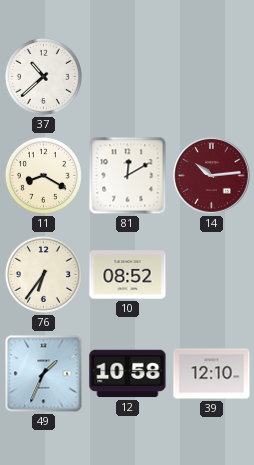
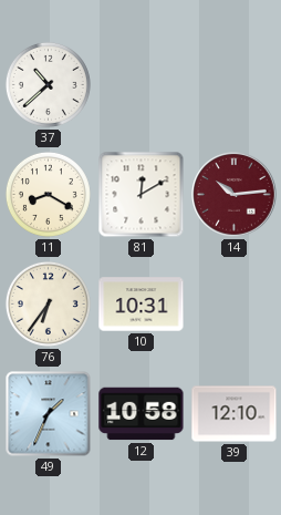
10: 08:52 -> 10:31
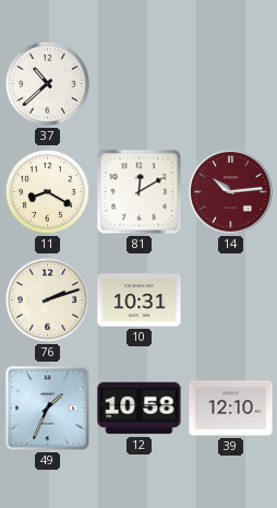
76: 6:36 -> 2:12
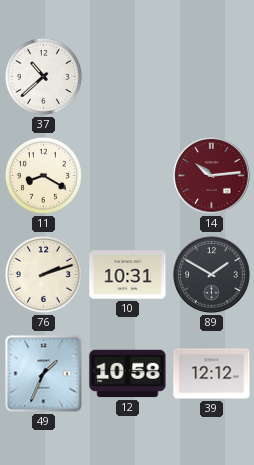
81: 12:10 -> none
89: none -> 1:50
39: 12:10 -> 12:12
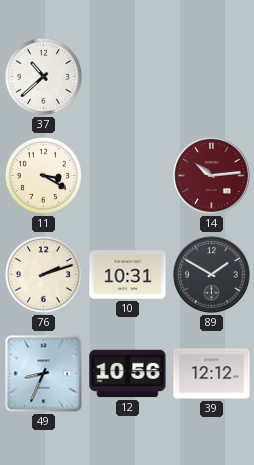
11: 8:20 -> 3:20
49: 1:34 -> 8:34
12: 10:58 -> 10:56
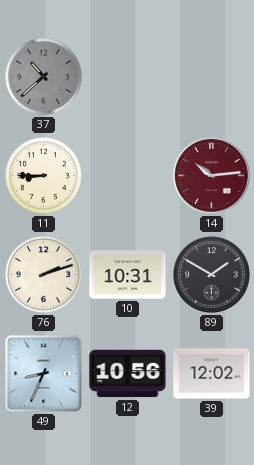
37 dial: white -> grey
11: 3:20 -> 8:45
39: 12:12 -> 12:02
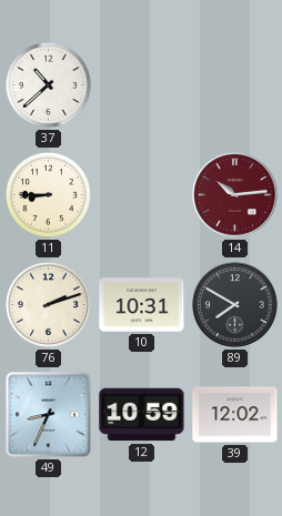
37 dial: grey -> white
89: 1:50 -> 7:50
12: 10:56 -> 10:59
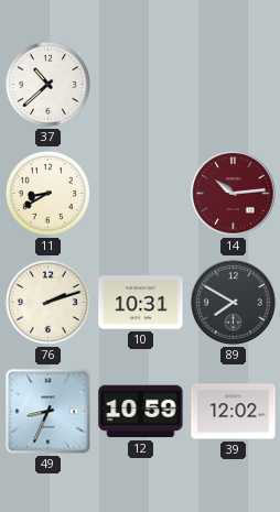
11: 8:45 -> 8:40
